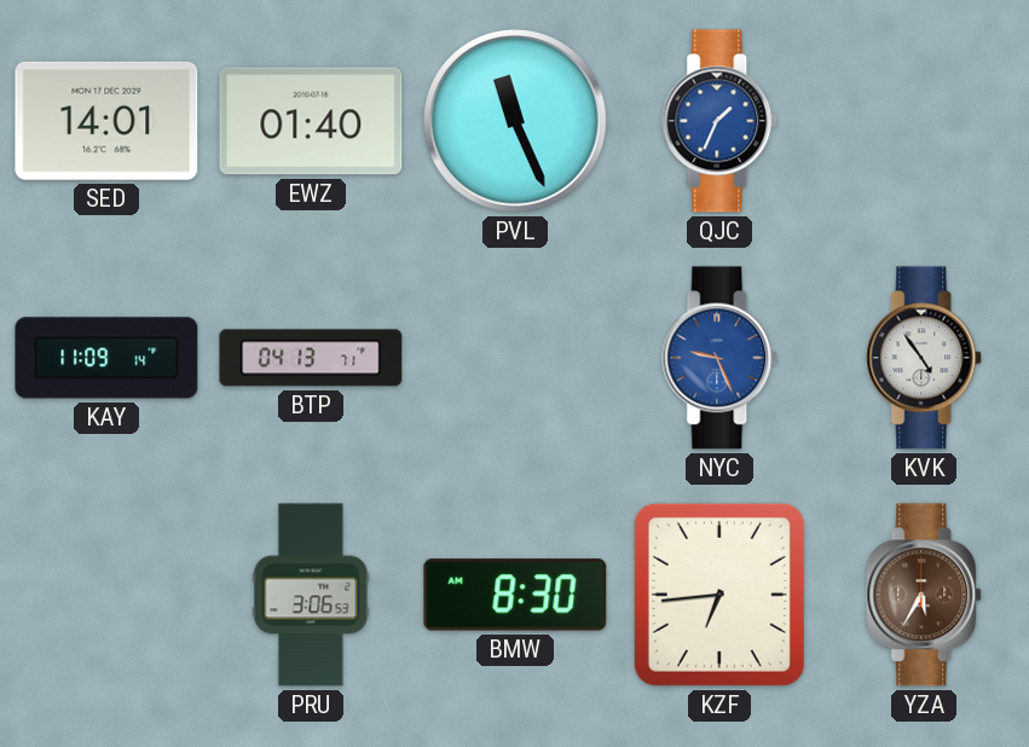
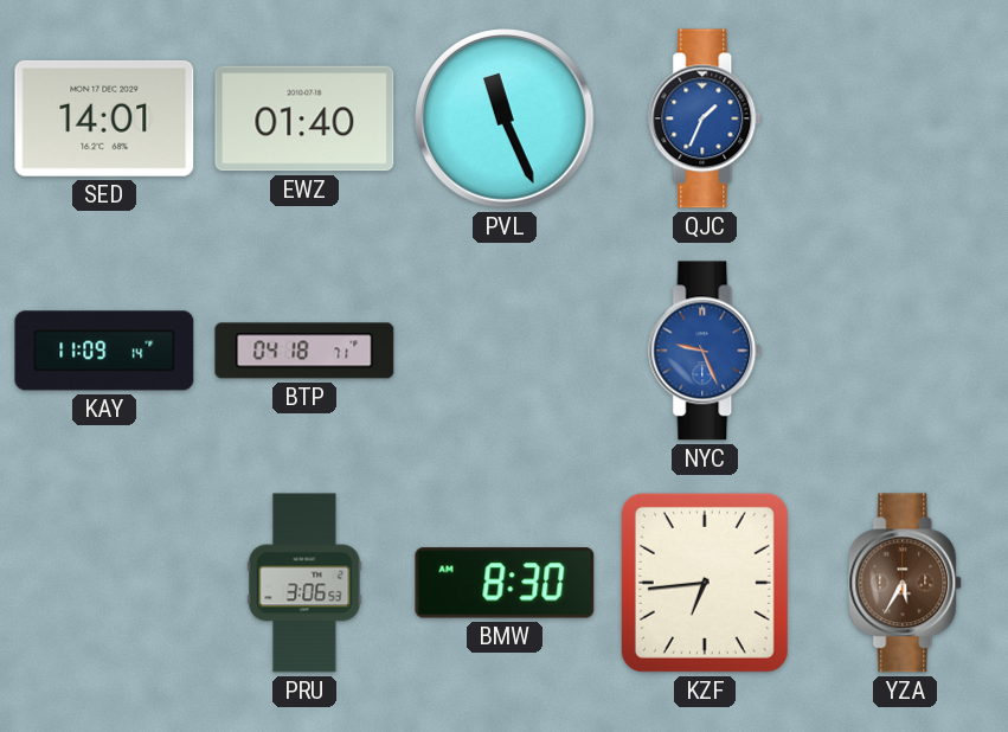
BTP: 04:13 -> 04:18
KVK: 4:54 -> none
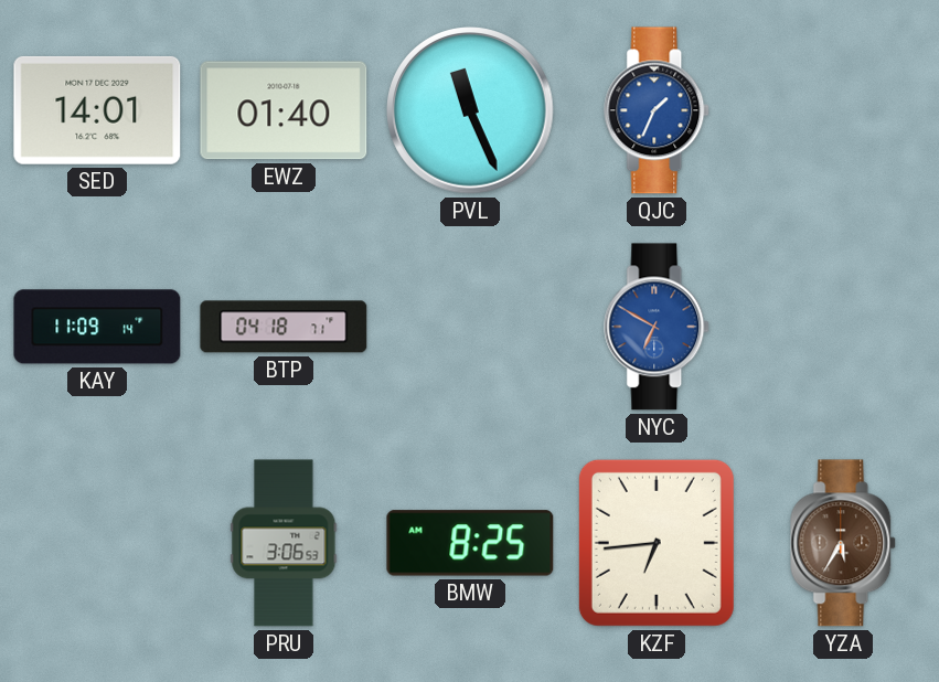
NYC: 9:26 -> 6:50
BMW: 8:30 -> 8:25
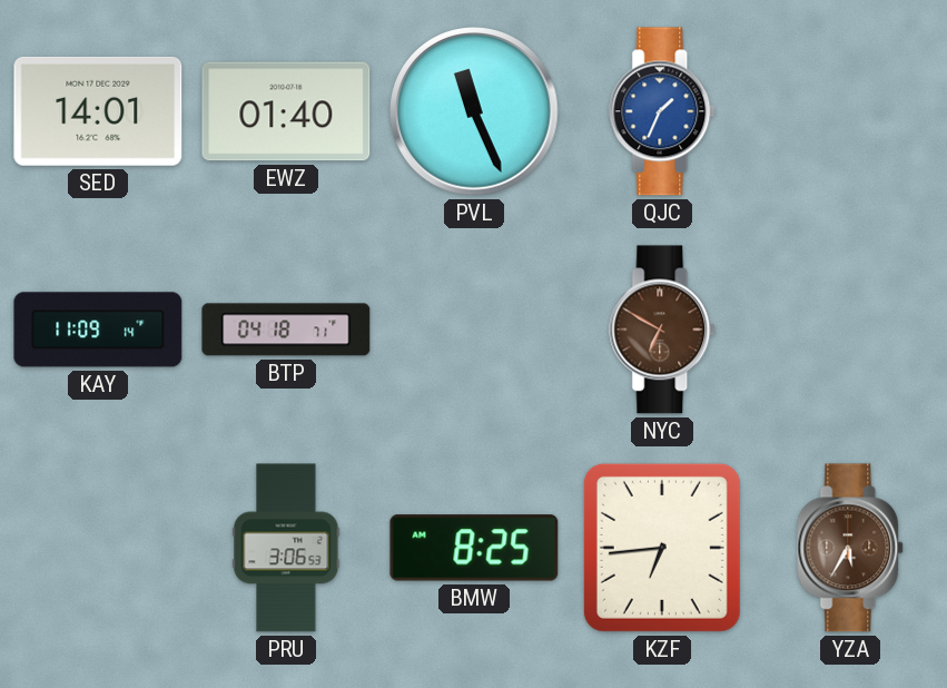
NYC dial: blue -> brown
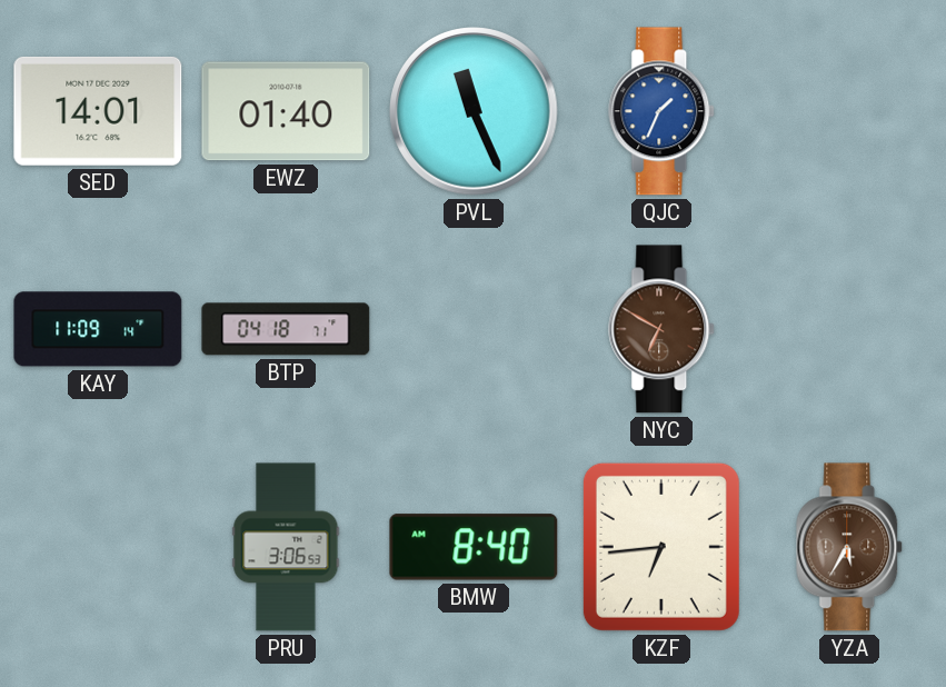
BMW: 8:25 -> 8:40
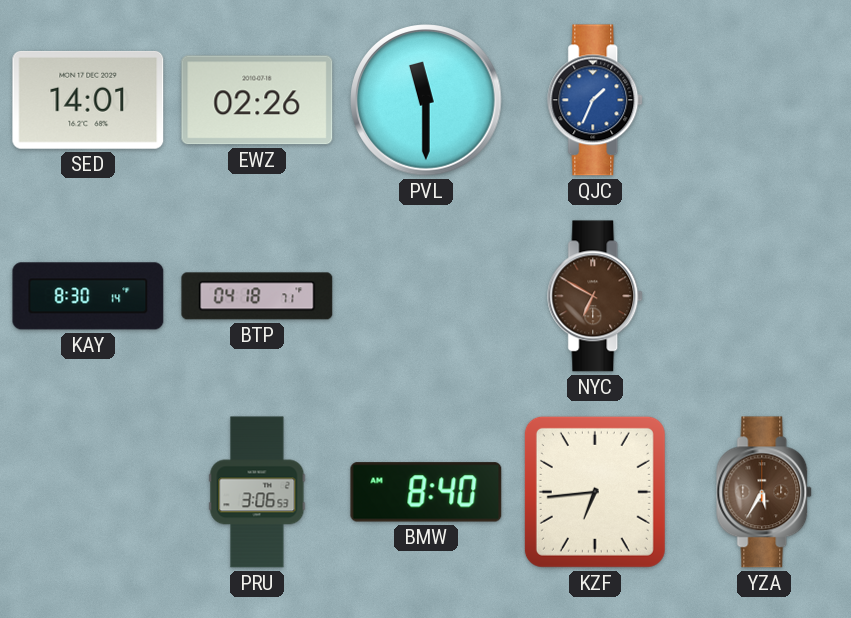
EWZ: 01:40 -> 02:26
PVL: 11:26 -> 11:30
KAY: 11:09 -> 8:30
